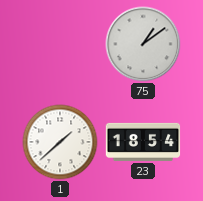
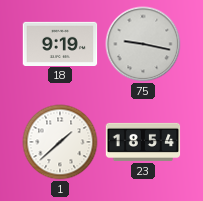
18: none -> 9:19
75: 1:09 -> 9:17
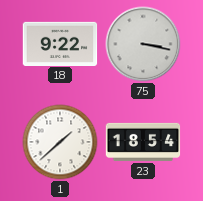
18: 9:19 -> 9:22
75: 9:17 -> 3:17
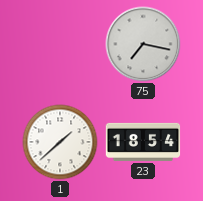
18: 9:22 -> none
75: 3:17 -> 7:17
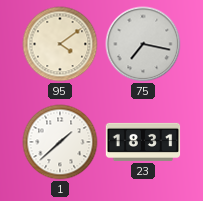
95: none -> 4:09
23: 18:54 -> 18:31
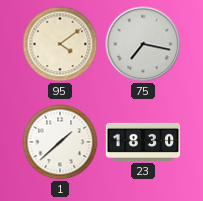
23: 18:31 -> 18:30
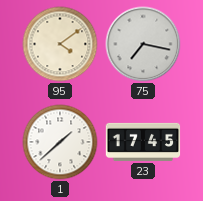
23: 18:30 -> 17:45
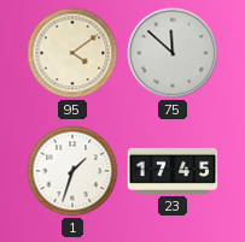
75: 7:17 -> 11:52
1: 1:38 -> 1:33
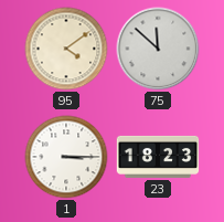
1: 1:33 -> 3:15
23: 17:45 -> 18:23
